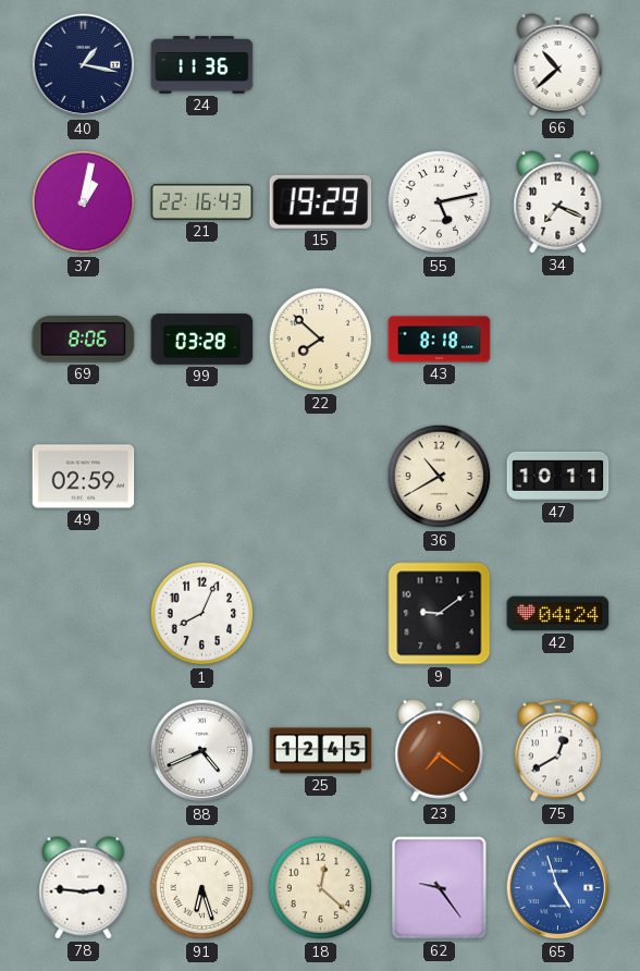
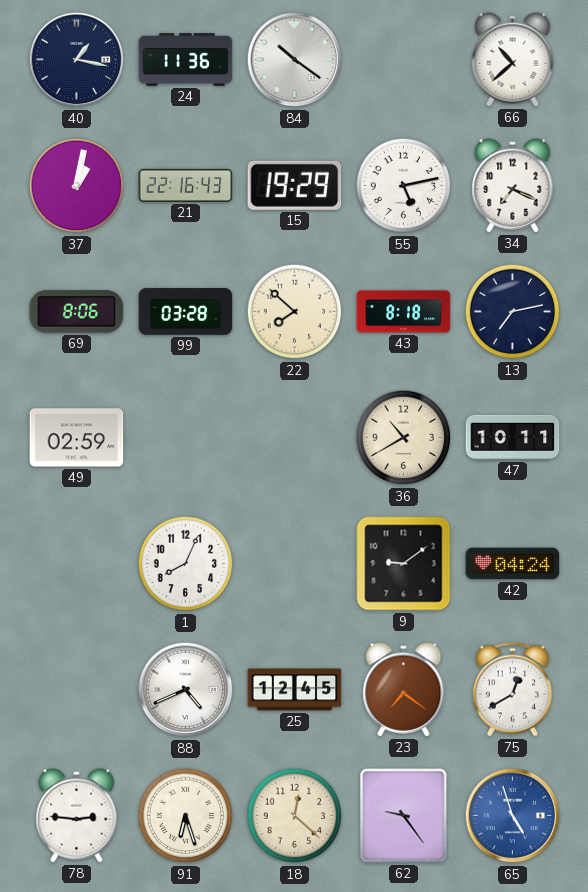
84: none -> 10:21
13: none -> 7:13
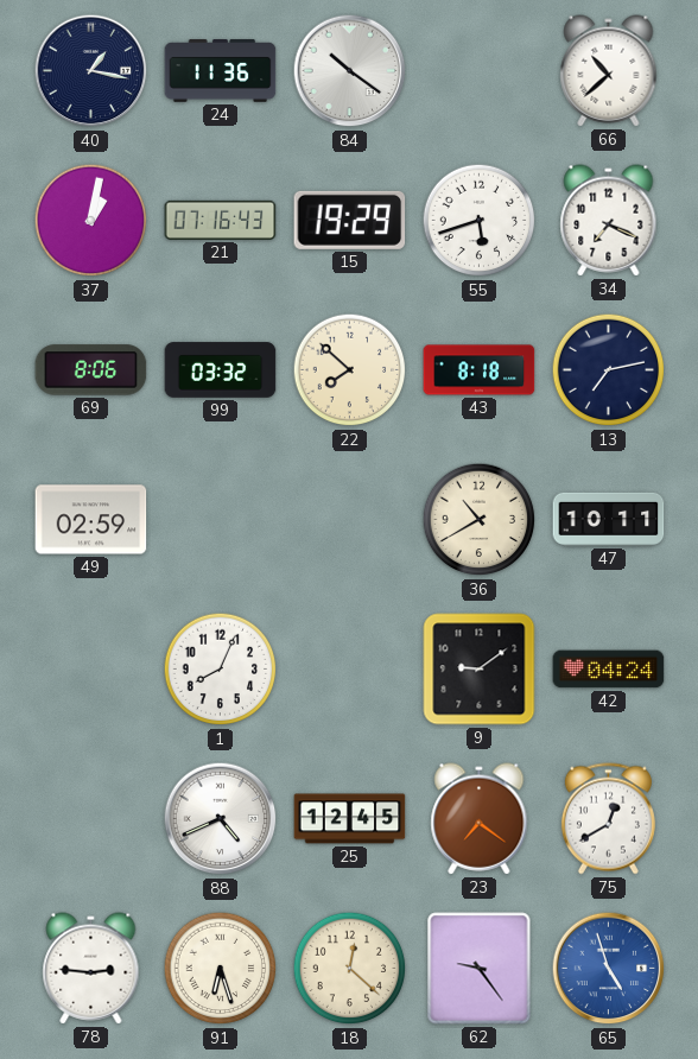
21: 22:16 -> 07:16
55: 5:13 -> 5:42
99: 03:28 -> 03:32
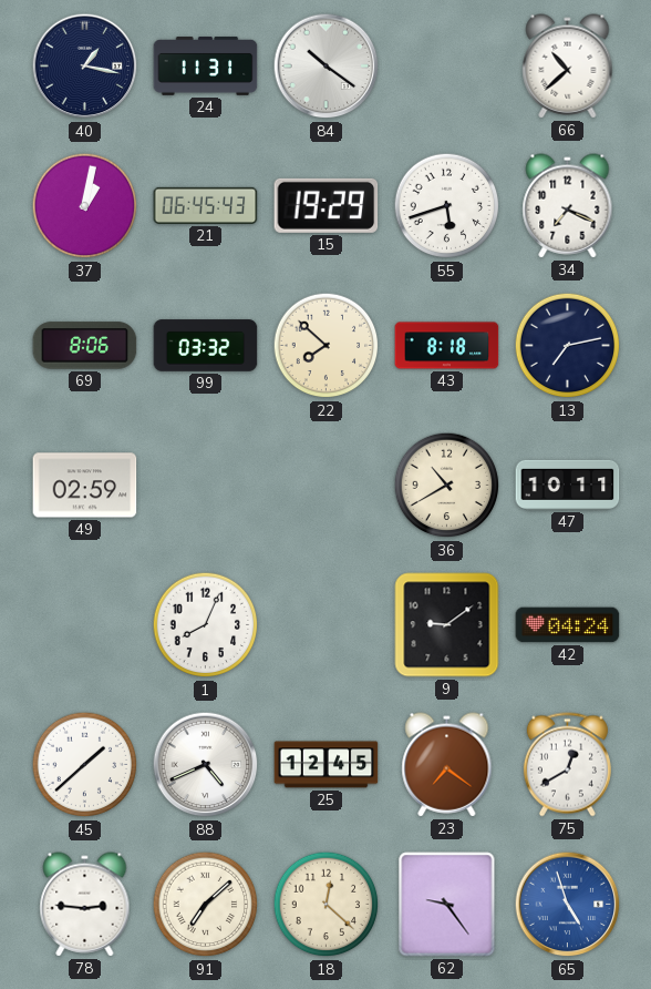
24: 11:36 -> 11:31
21: 07:16 -> 06:45
45: none -> 1:38
91: 6:27 -> 7:08
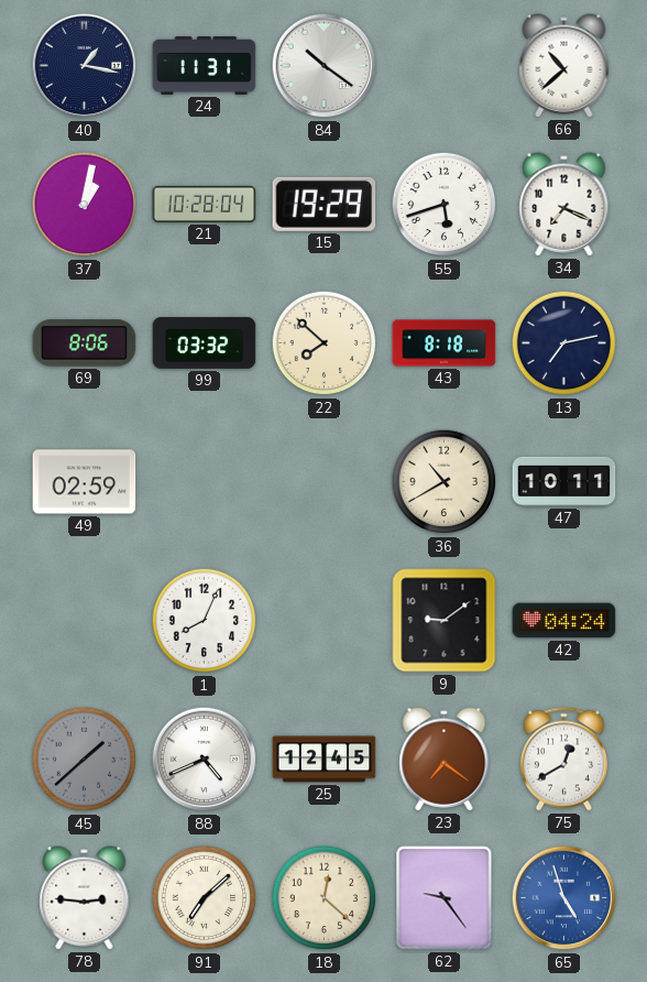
21: 06:45 -> 10:28
45 dial: white -> grey
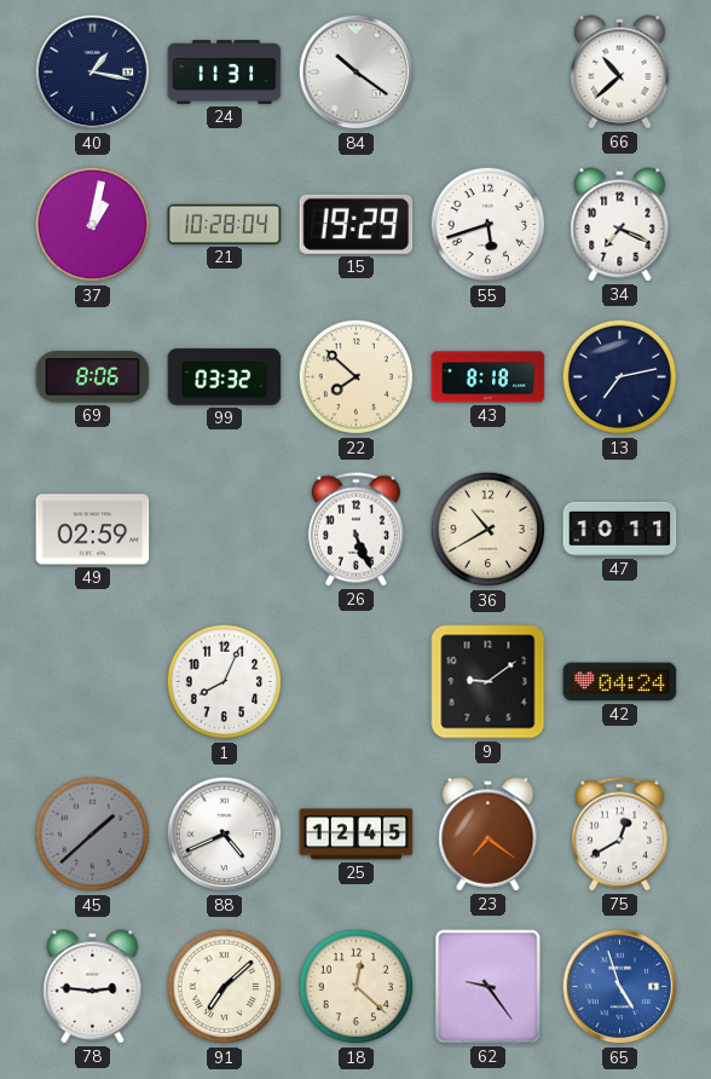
26: none -> 5:26
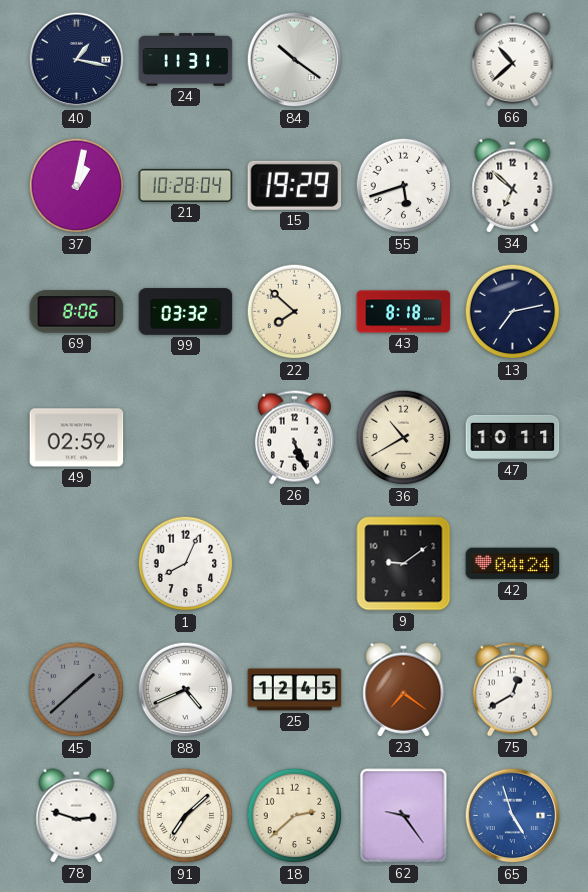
34: 7:19 -> 6:52
78: 2:46 -> 2:48
18: 12:22 -> 2:38
